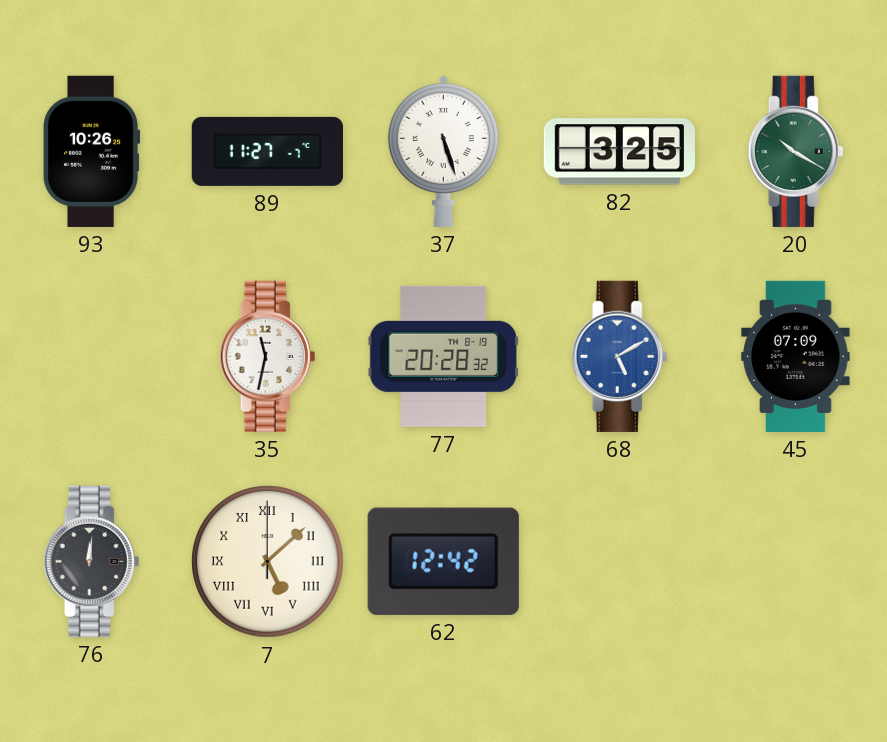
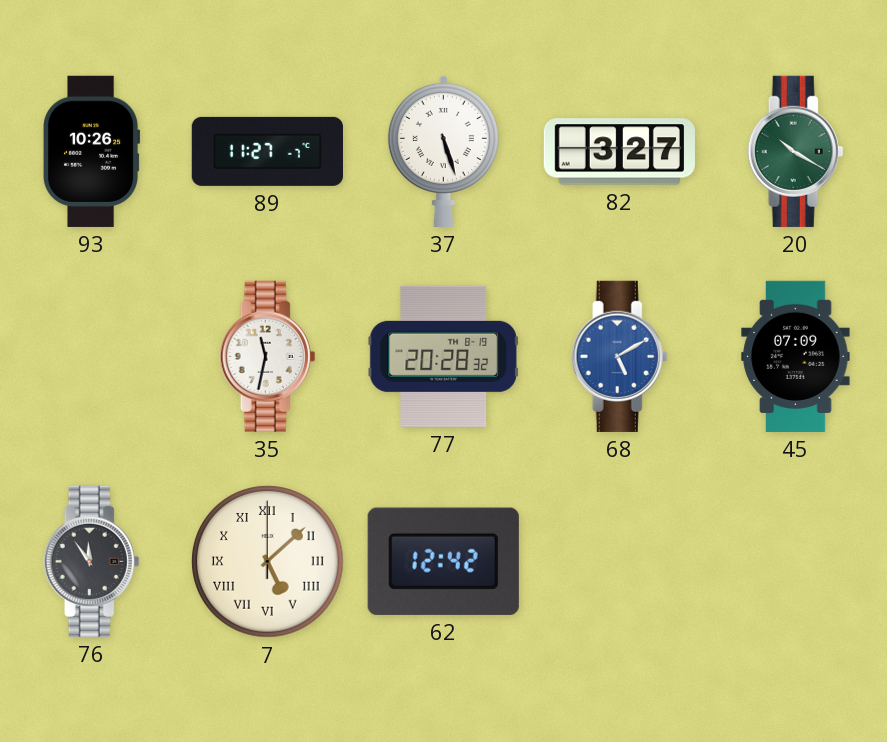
82: 3:25 -> 3:27
76: 12:01 -> 11:54
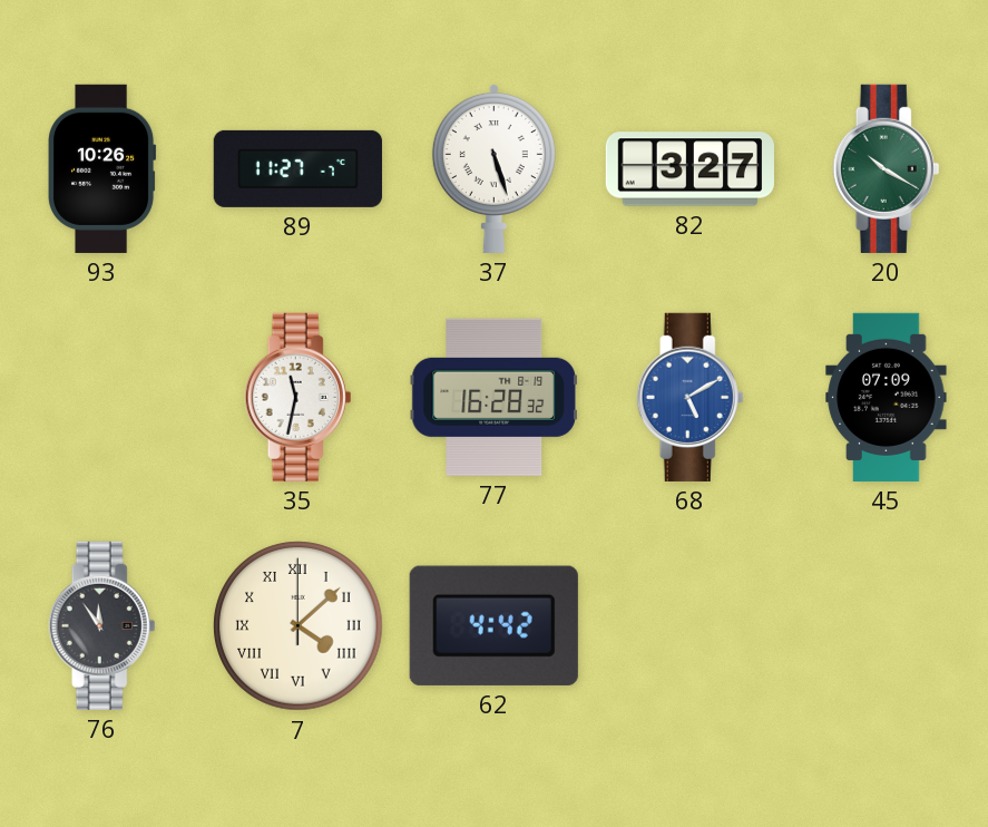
77: 20:28 -> 16:28
7: 5:08 -> 4:08
62: 12:42 -> 4:42
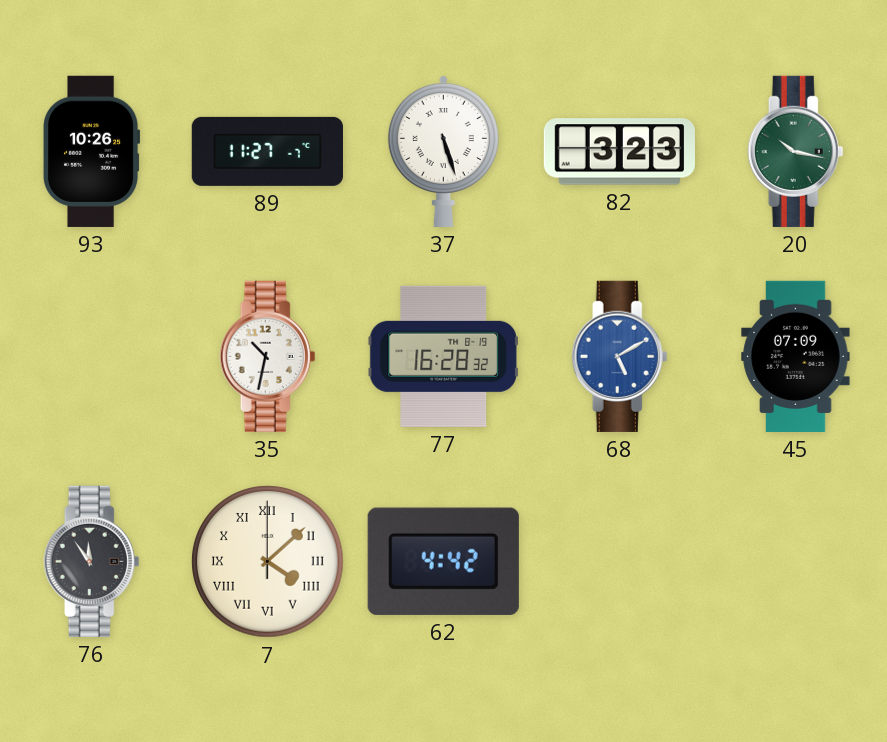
82: 3:27 -> 3:23
20: 10:20 -> 10:17
35: 11:32 -> 10:32
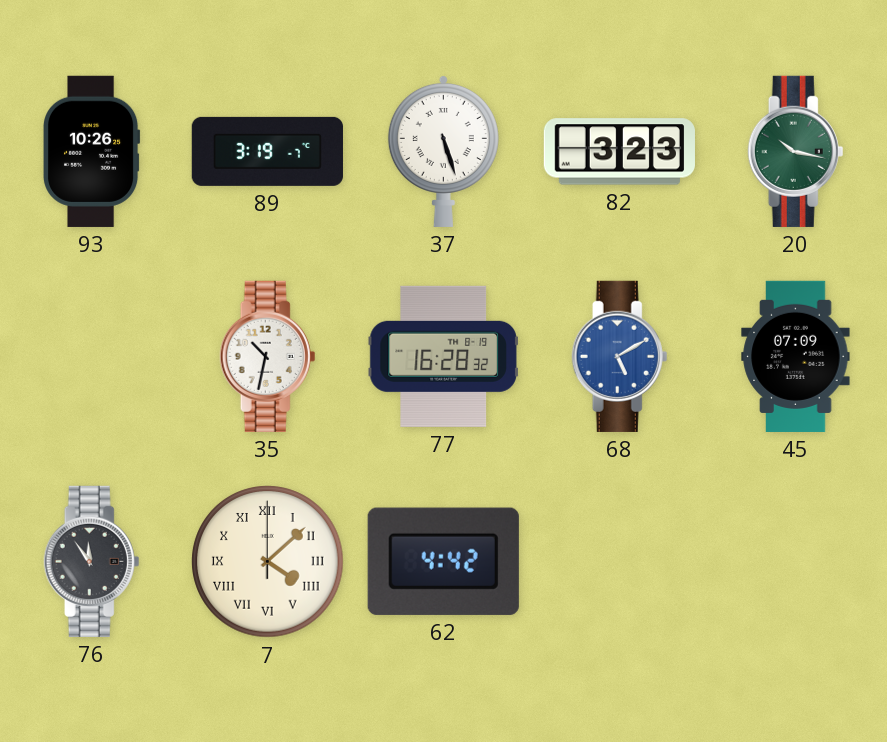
89: 11:27 -> 3:19
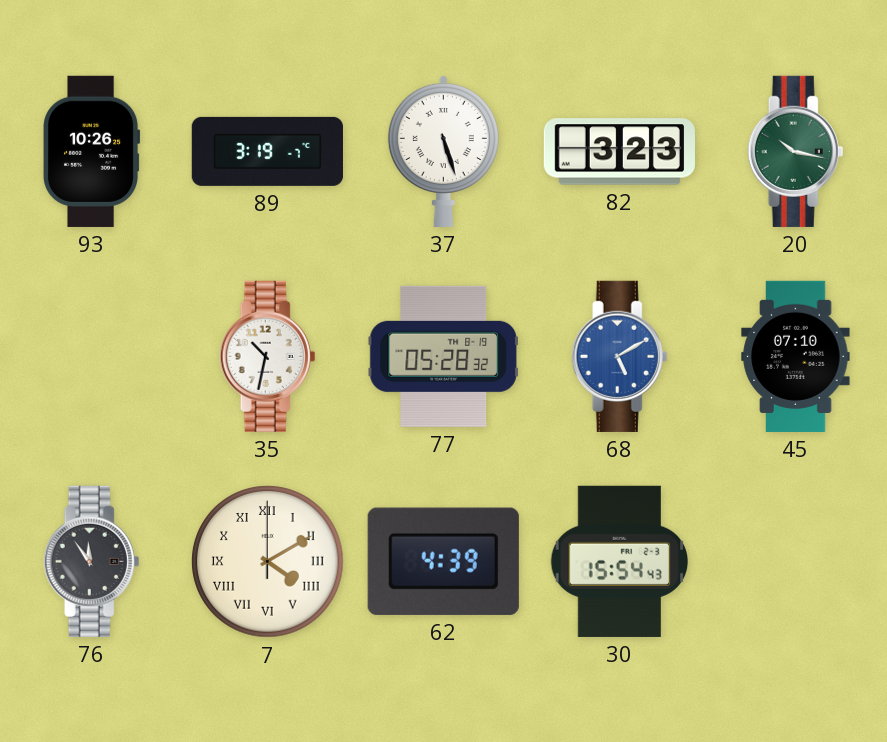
77: 16:28 -> 05:28
45: 07:09 -> 07:10
7: 4:08 -> 4:10
62: 4:42 -> 4:39
30: none -> 15:54
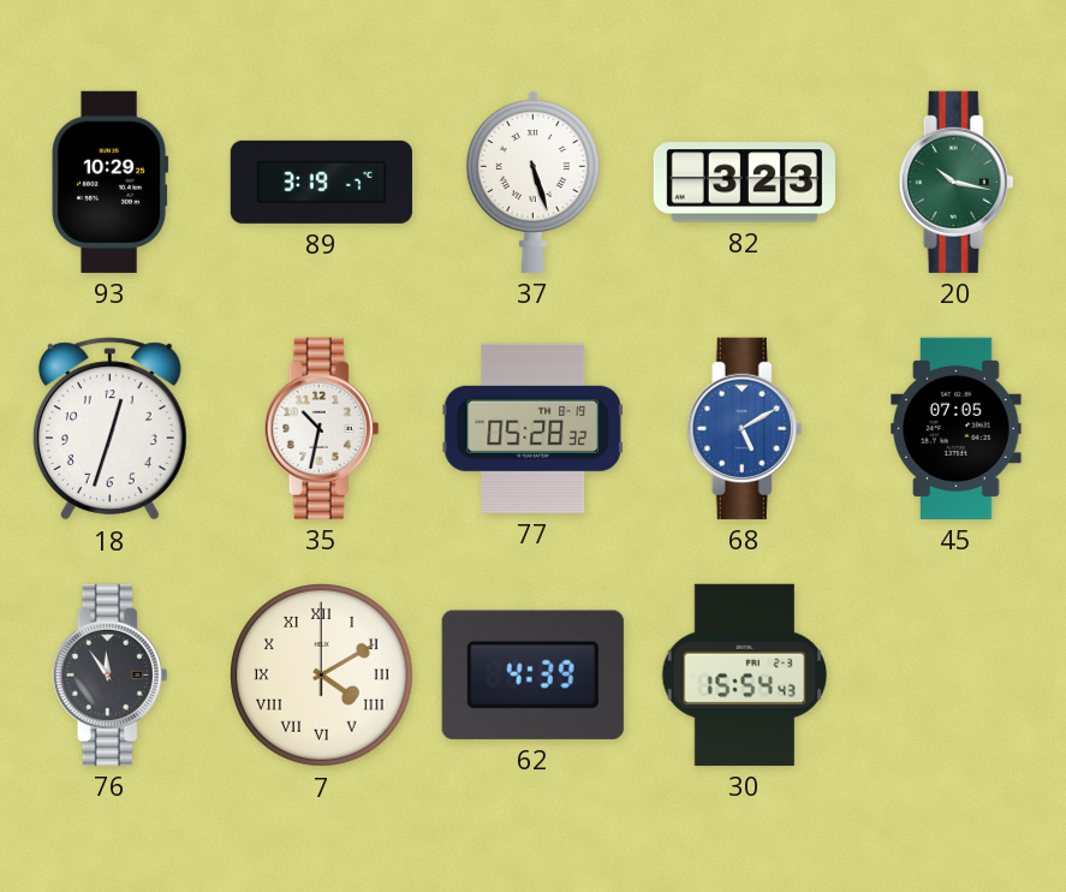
93: 10:26 -> 10:29
18: none -> 12:33
45: 07:10 -> 07:05
